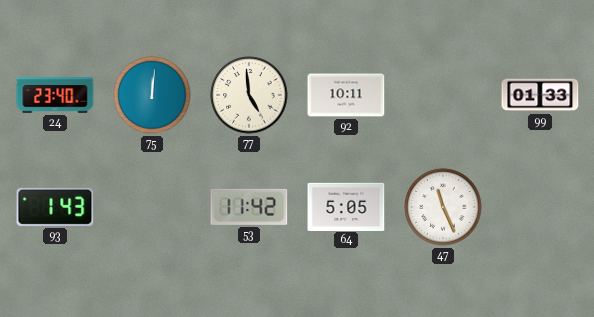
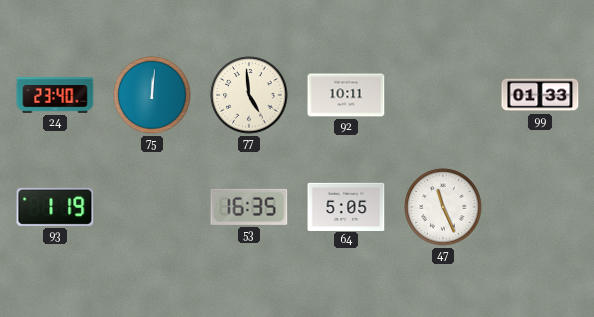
93: 1:43 -> 1:19
53: 11:42 -> 16:35
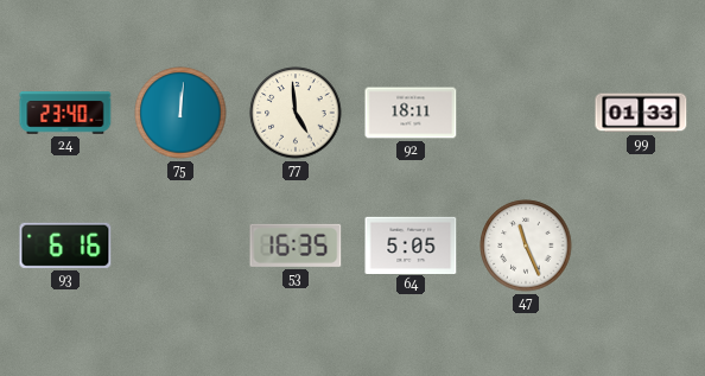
92: 10:11 -> 18:11
93: 1:19 -> 6:16
